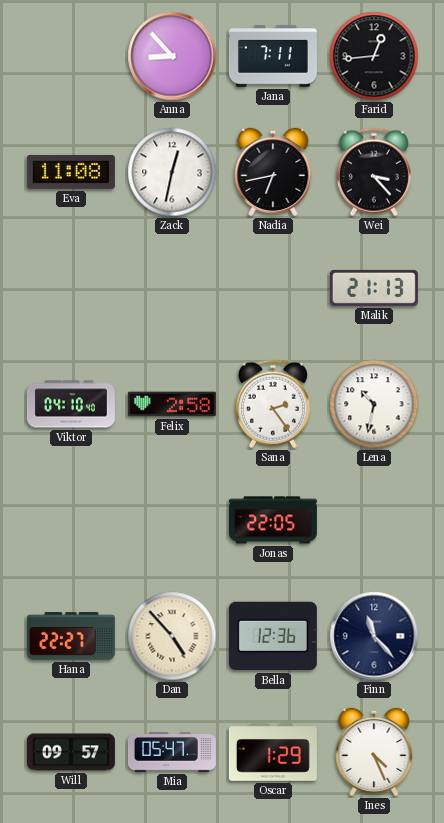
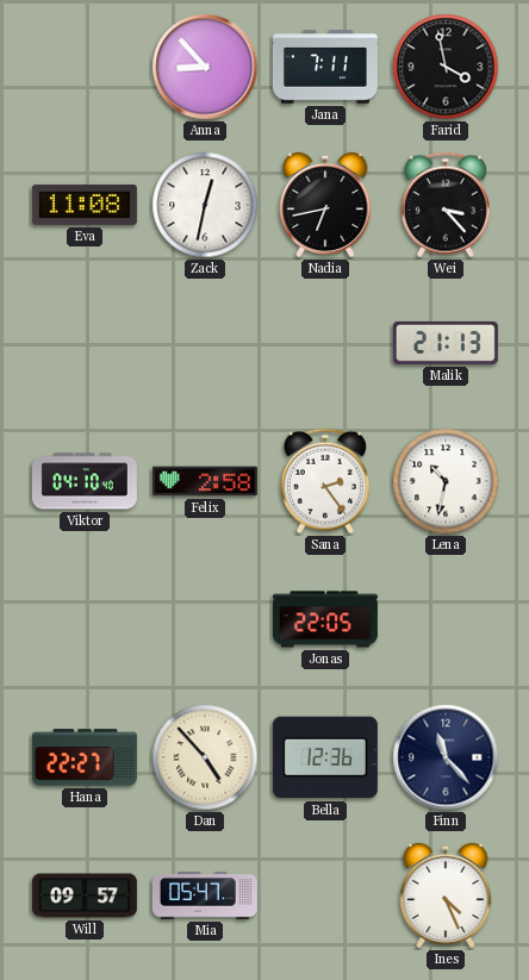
Farid: 12:44 -> 3:58
Oscar: 1:29 -> none
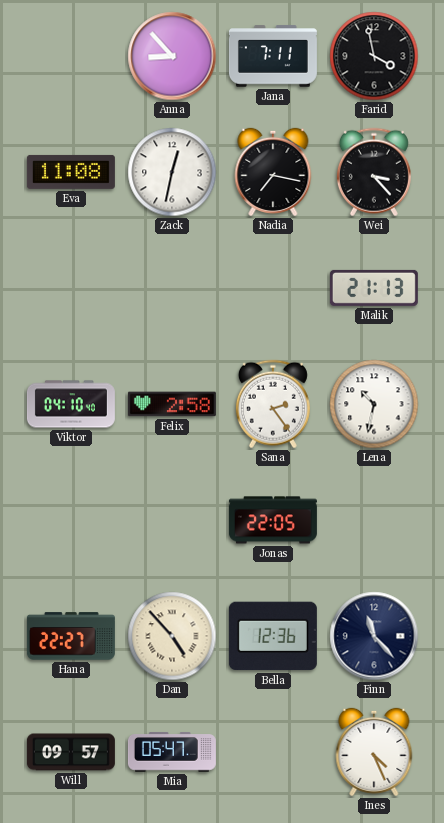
Nadia: 6:43 -> 7:17
